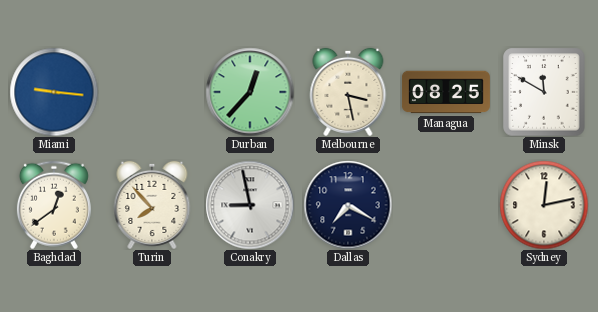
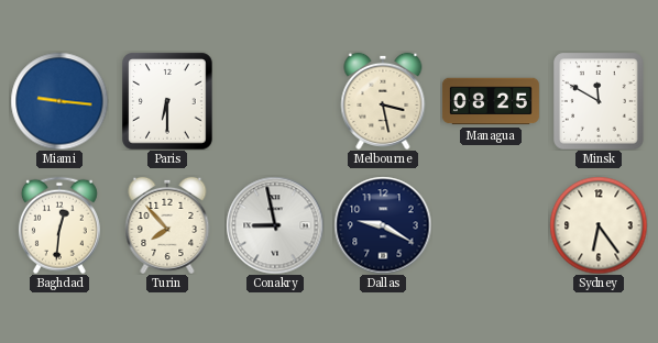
Paris: none -> 6:30
Durban: 12:37 -> none
Baghdad: 12:39 -> 12:31
Dallas: 7:20 -> 9:20
Sydney: 12:13 -> 6:24
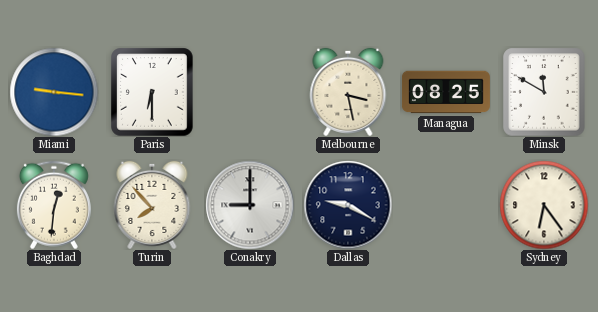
Conakry: 8:58 -> 9:00
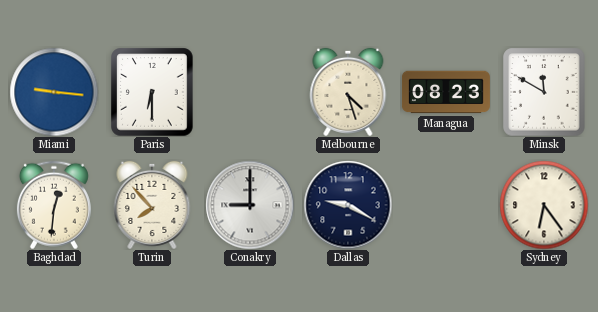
Melbourne: 3:28 -> 4:27
Managua: 08:25 -> 08:23
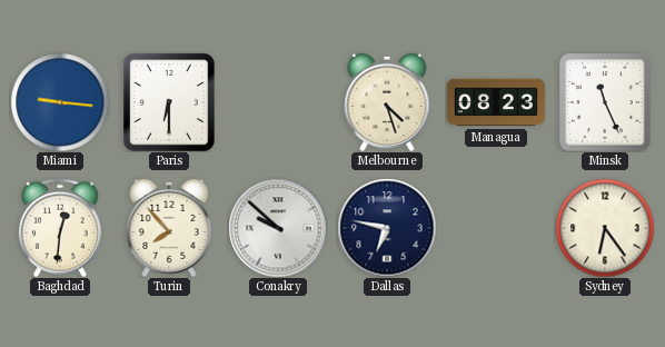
Minsk: 11:50 -> 11:26
Conakry: 9:00 -> 9:52
Dallas: 9:20 -> 6:47
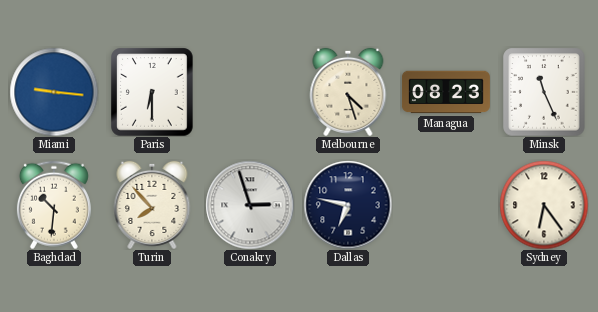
Baghdad: 12:31 -> 10:31
Conakry: 9:52 -> 2:57
